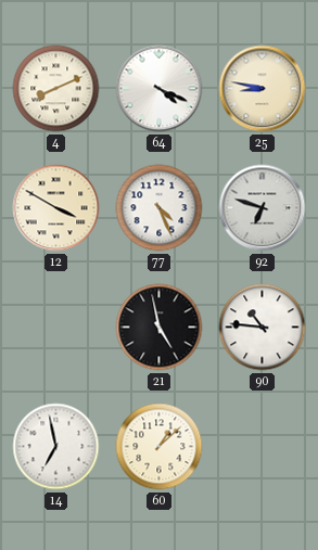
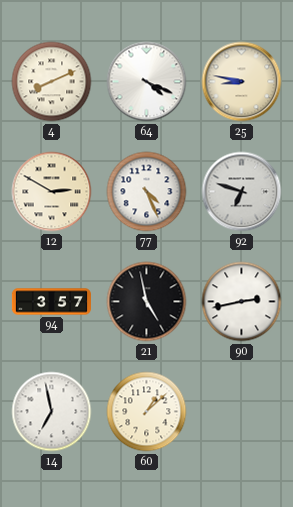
12: 3:50 -> 2:50
94: none -> 3:57
90: 10:46 -> 2:43
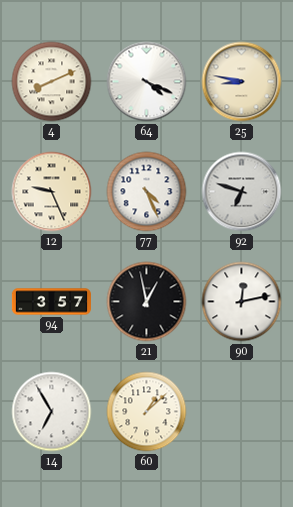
12: 2:50 -> 9:26
21: 4:58 -> 12:58
90: 2:43 -> 12:13
14: 6:58 -> 6:55
